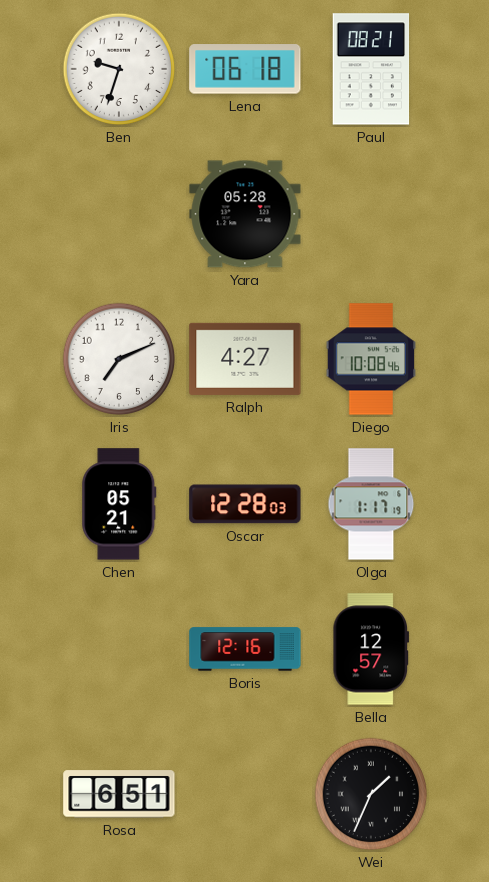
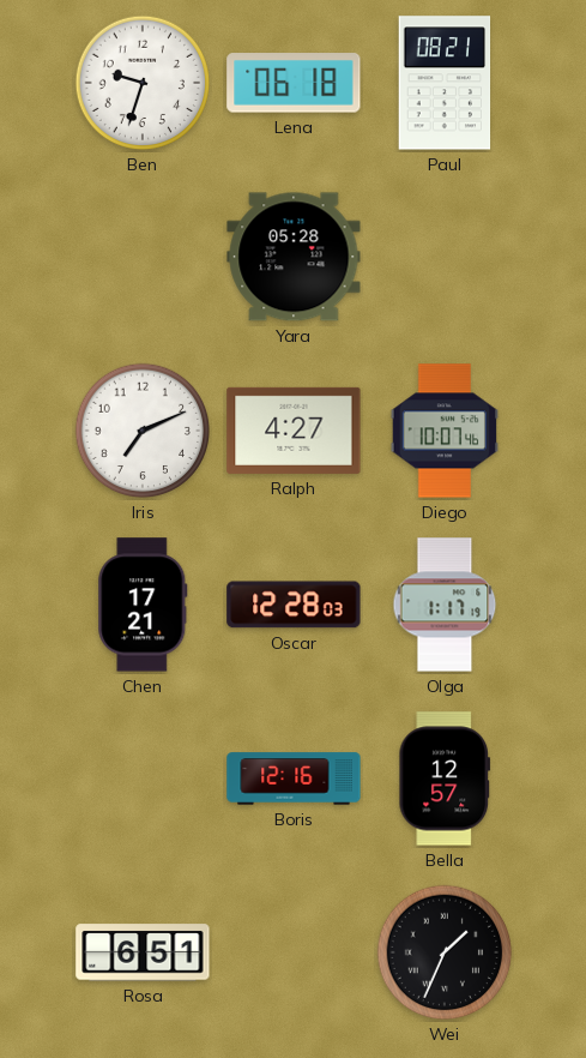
Diego: 10:08 -> 10:07
Chen: 05:21 -> 17:21
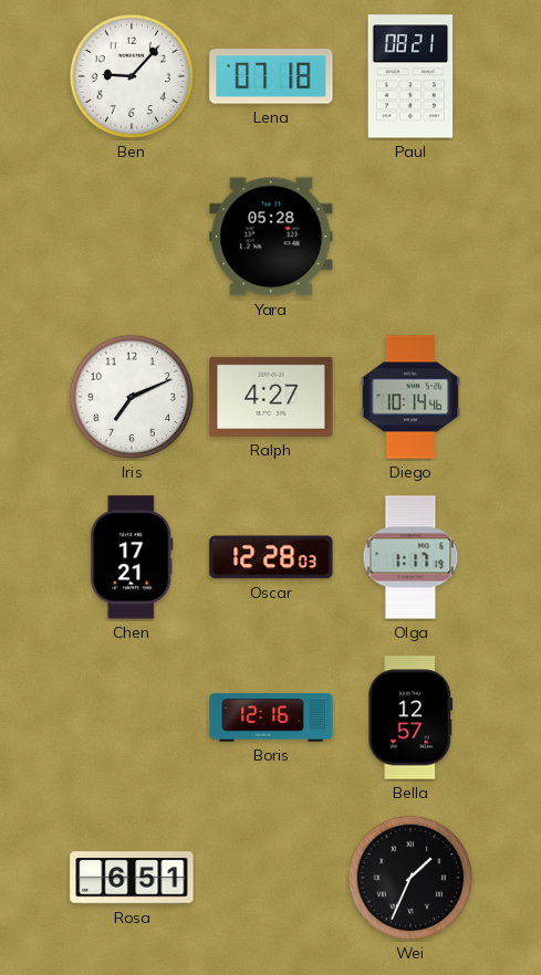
Ben: 9:33 -> 9:07
Lena: 06:18 -> 07:18
Diego: 10:07 -> 10:14
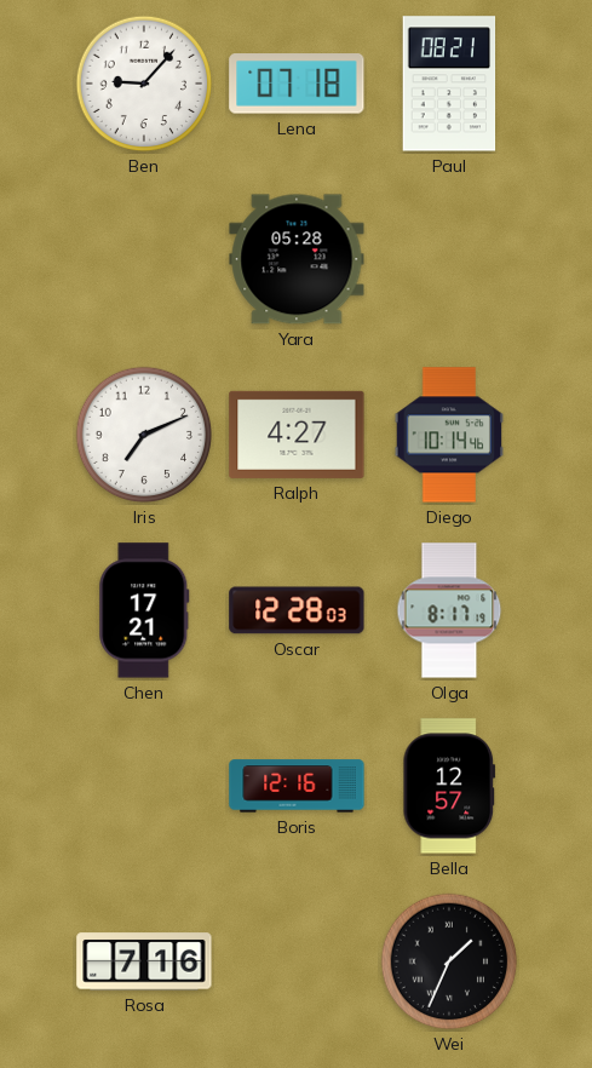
Olga: 1:17 -> 8:17
Rosa: 6:51 -> 7:16
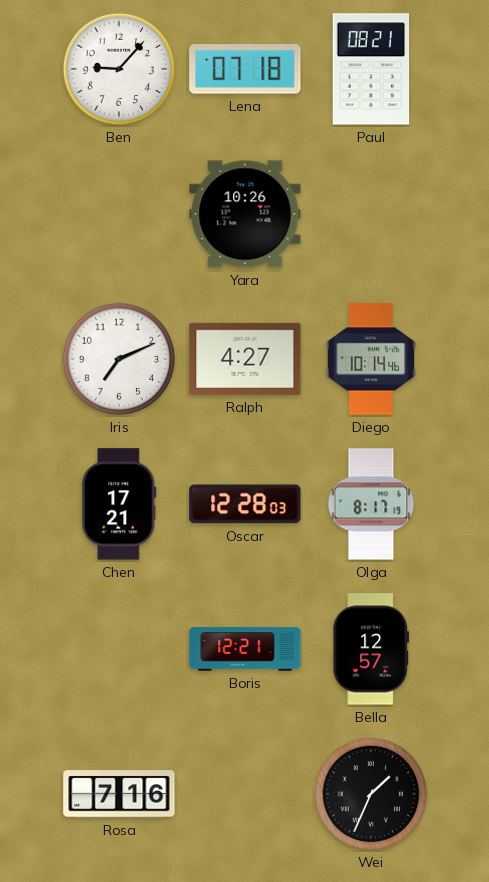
Yara: 05:28 -> 10:26
Boris: 12:16 -> 12:21
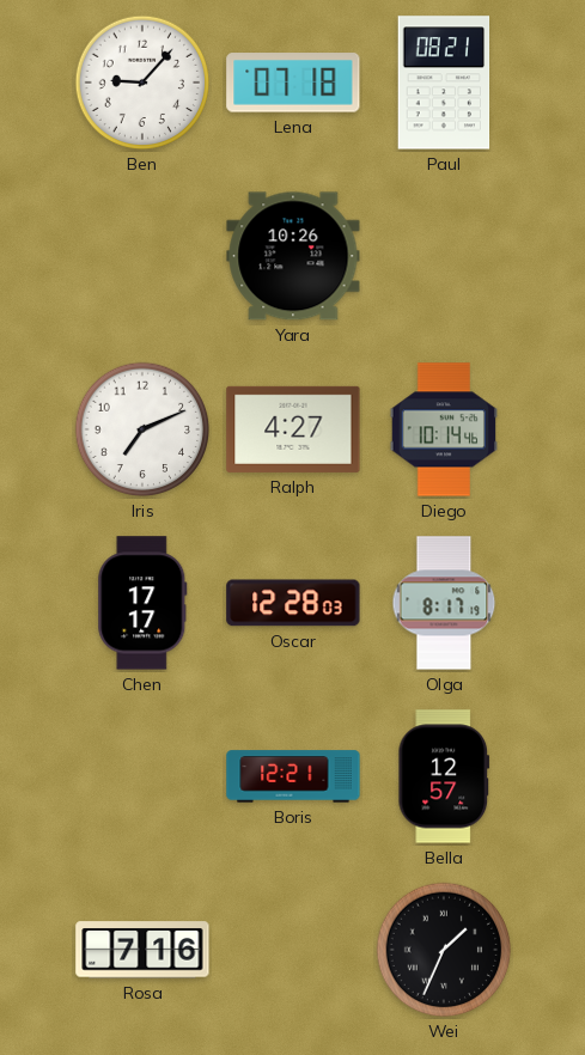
Chen: 17:21 -> 17:17
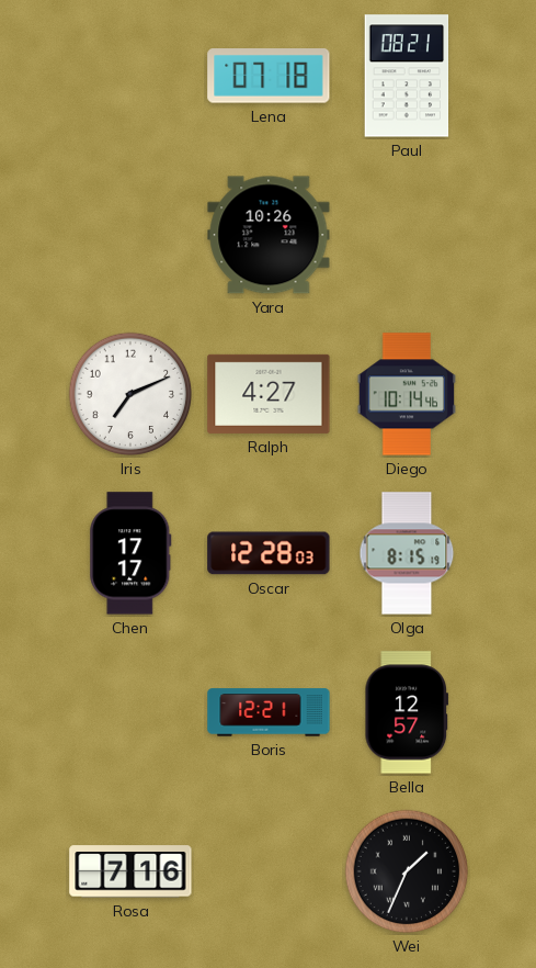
Ben: 9:07 -> none
Olga: 8:17 -> 8:15
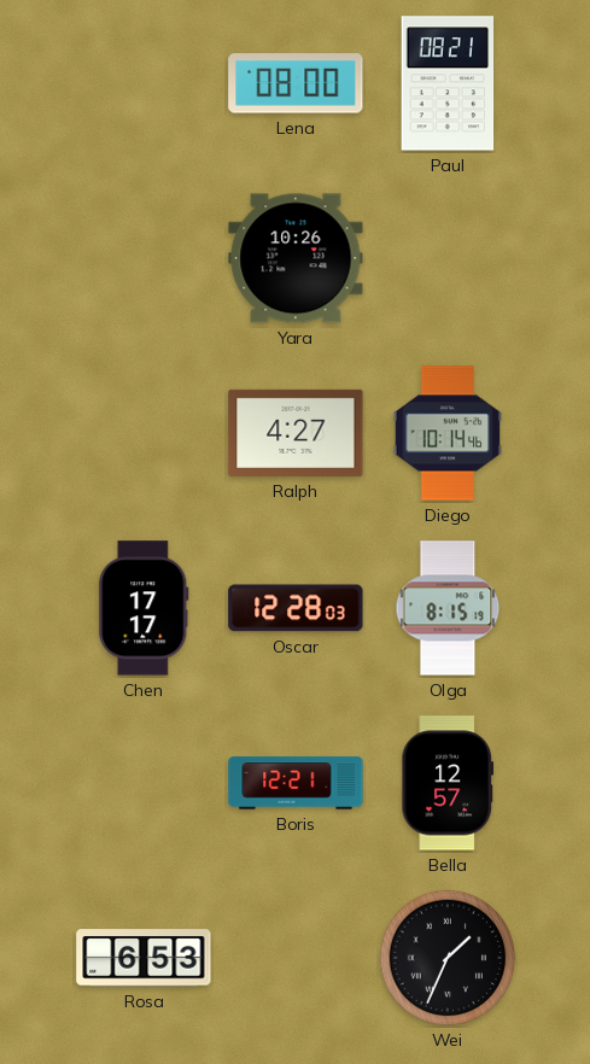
Lena: 07:18 -> 08:00
Iris: 7:11 -> none
Rosa: 7:16 -> 6:53
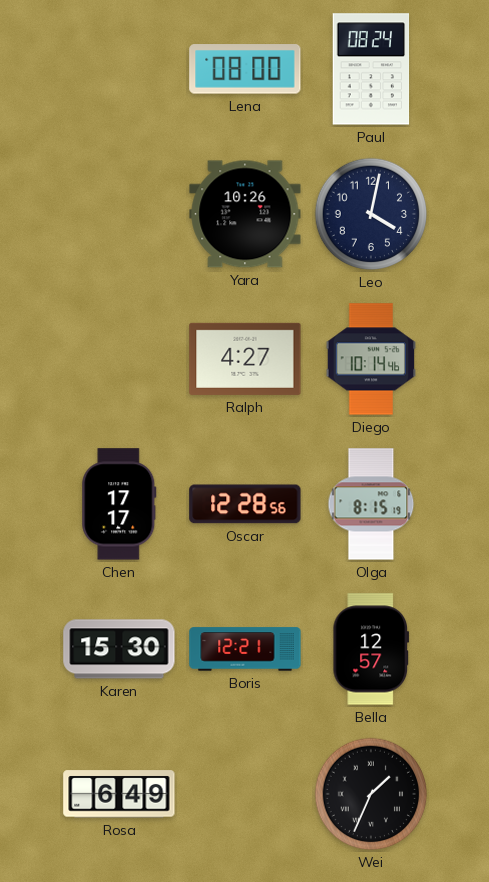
Paul: 08:21 -> 08:24
Leo: none -> 4:02
Oscar: 12:28:03 -> 12:28:56
Karen: none -> 15:30
Rosa: 6:53 -> 6:49
